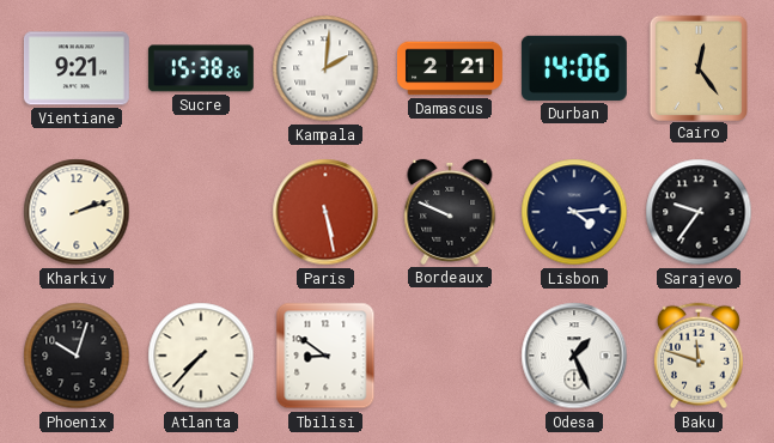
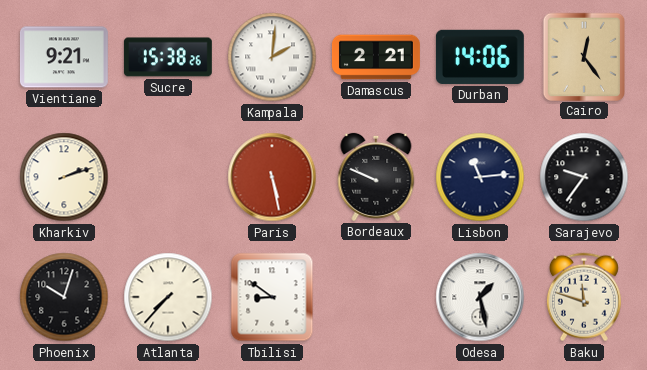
Lisbon: 4:14 -> 11:14
Odesa: 1:26 -> 1:28
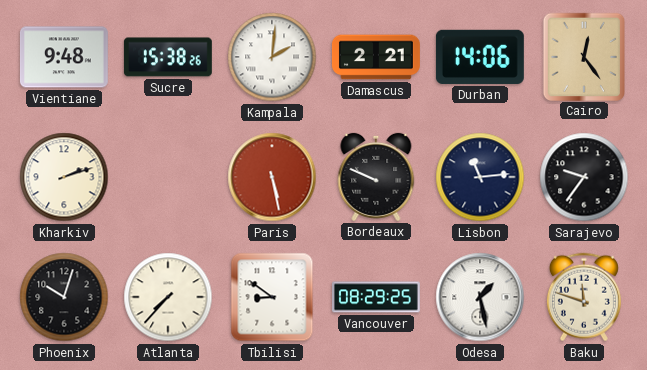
Vientiane: 9:21 -> 9:48
Vancouver: none -> 08:29
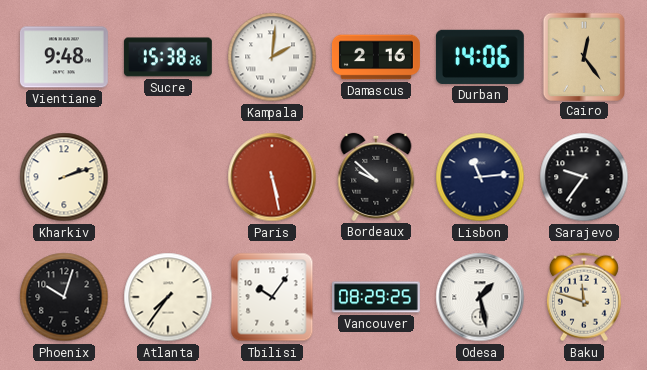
Damascus: 2:21 -> 2:16
Bordeaux: 9:49 -> 9:52
Atlanta: 7:37 -> 7:36
Tbilisi: 8:51 -> 10:06
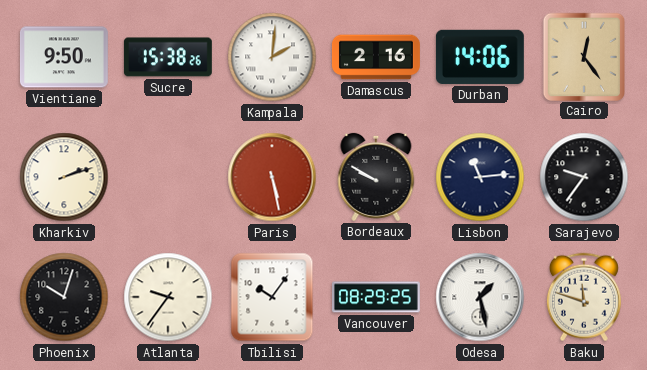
Vientiane: 9:48 -> 9:50
Bordeaux: 9:52 -> 9:50
Atlanta: 7:36 -> 9:36
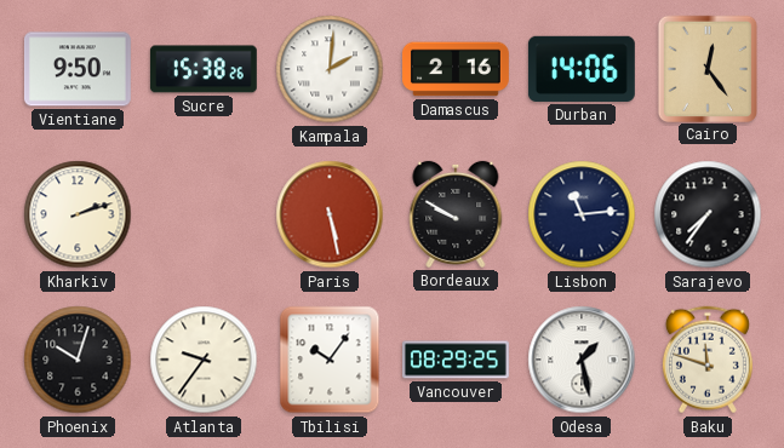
Sarajevo: 9:36 -> 7:36
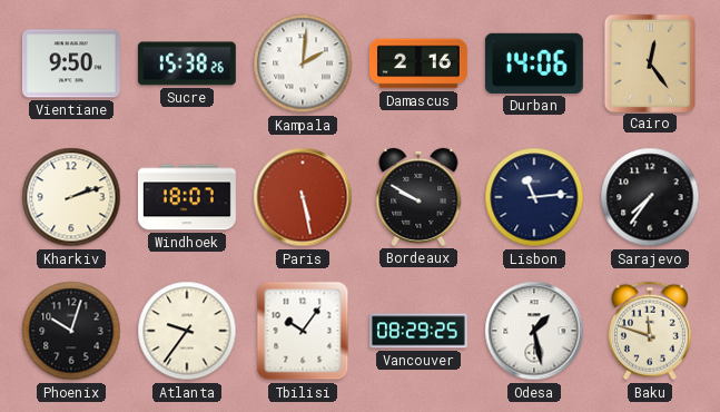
Windhoek: none -> 18:07
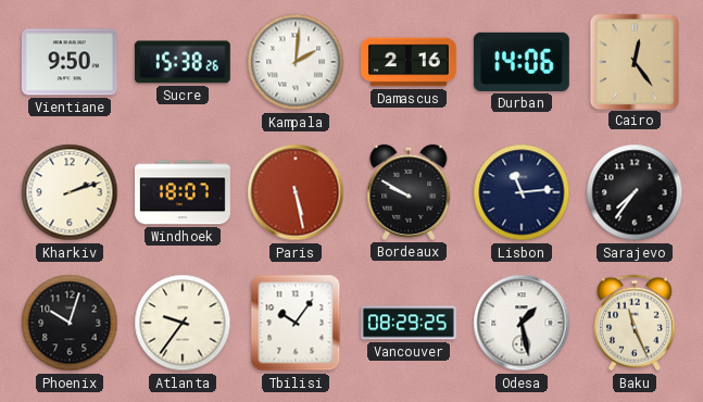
Baku: 11:48 -> 11:26
